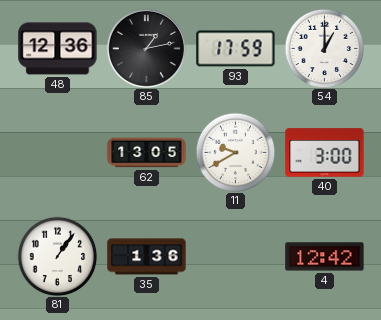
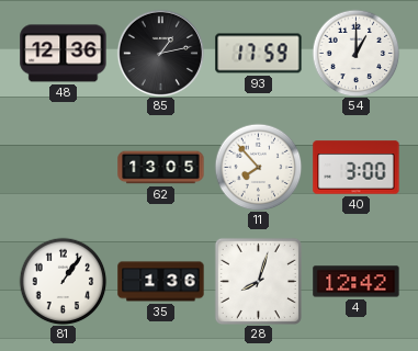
11: 9:40 -> 7:53
28: none -> 8:03
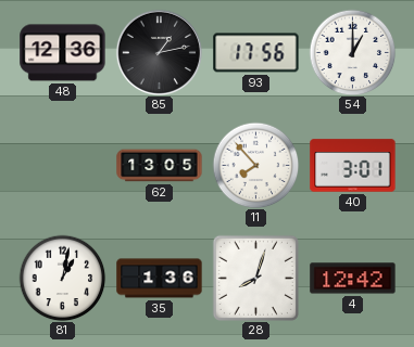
93: 17:59 -> 17:56
40: 3:00 -> 3:01
81: 1:06 -> 1:02
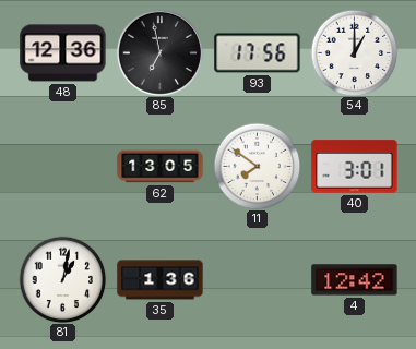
85: 1:13 -> 6:58
11: 7:53 -> 7:51
28: 8:03 -> none
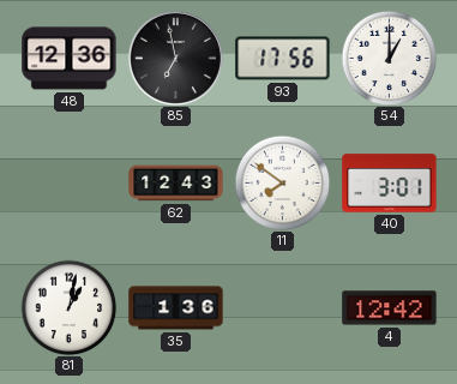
62: 13:05 -> 12:43
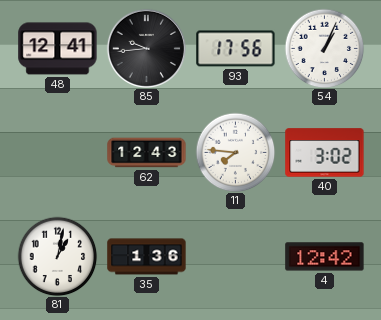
48: 12:36 -> 12:41
85: 6:58 -> 9:44
54: 1:00 -> 1:04
11: 7:51 -> 7:46
40: 3:01 -> 3:02
